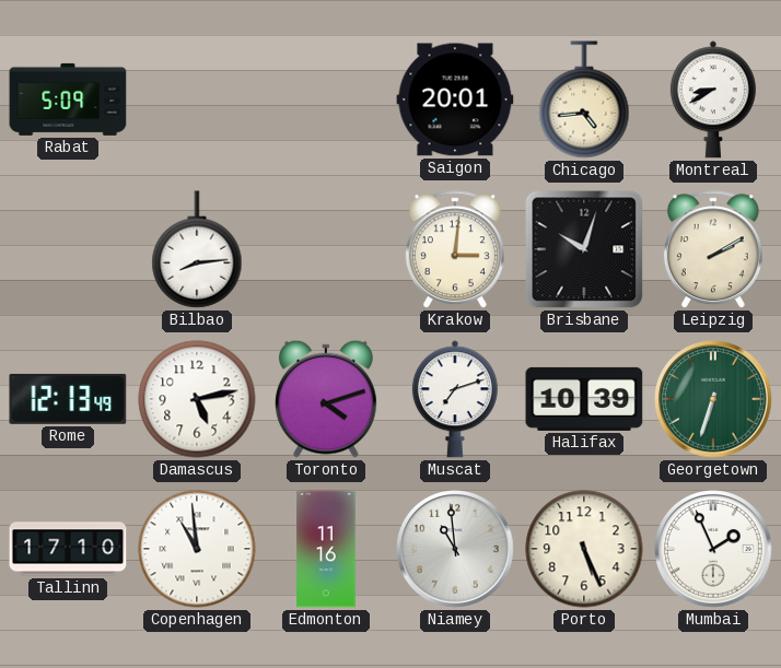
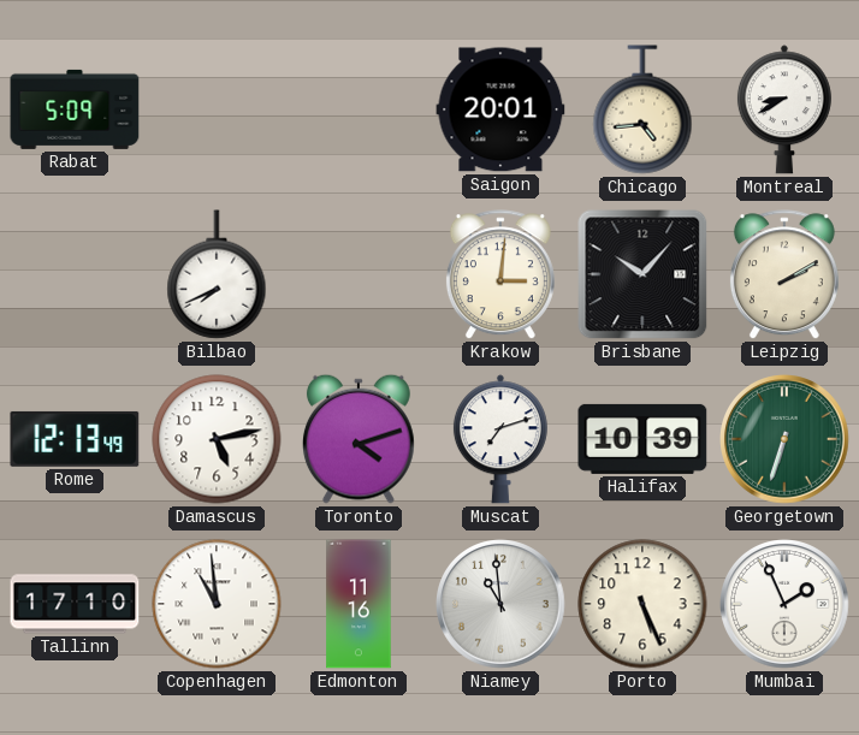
Bilbao: 8:14 -> 7:41
Brisbane: 10:03 -> 10:07
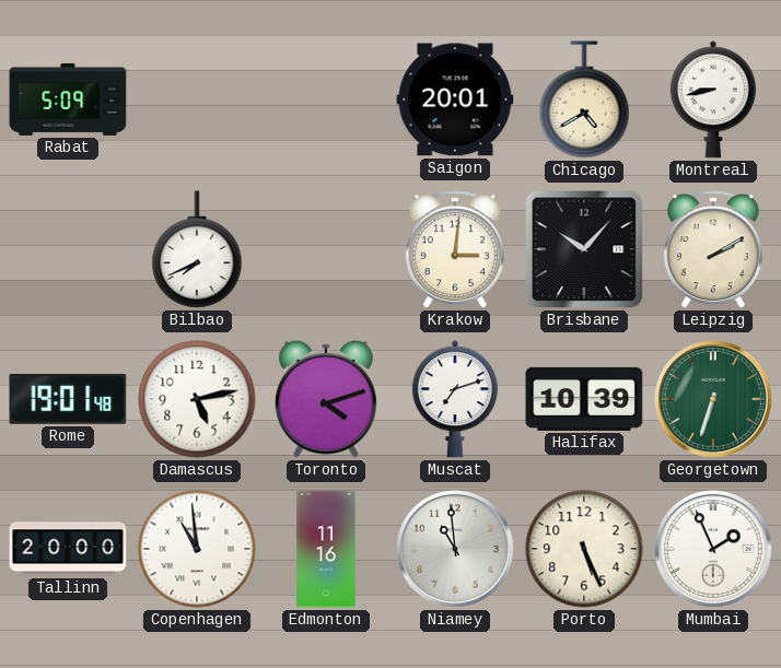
Chicago: 4:44 -> 4:40
Montreal: 8:40 -> 8:43
Rome: 12:13 -> 19:01
Tallinn: 17:10 -> 20:00
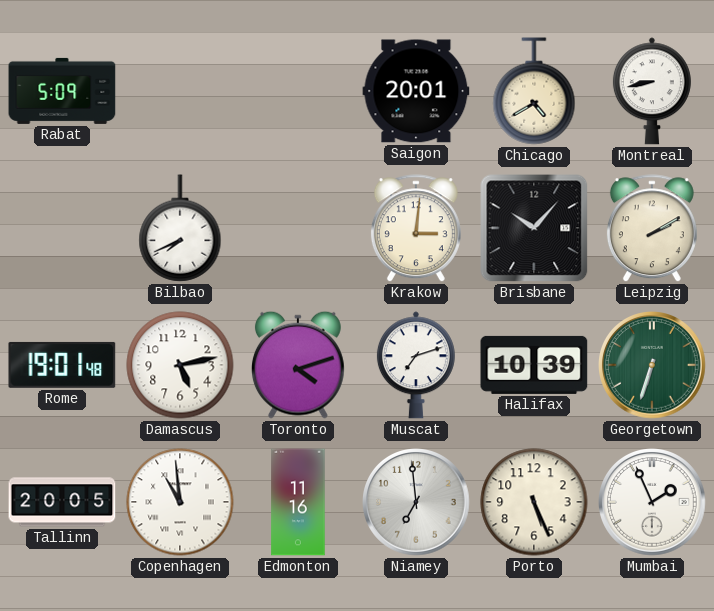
Tallinn: 20:00 -> 20:05
Niamey: 10:59 -> 6:59
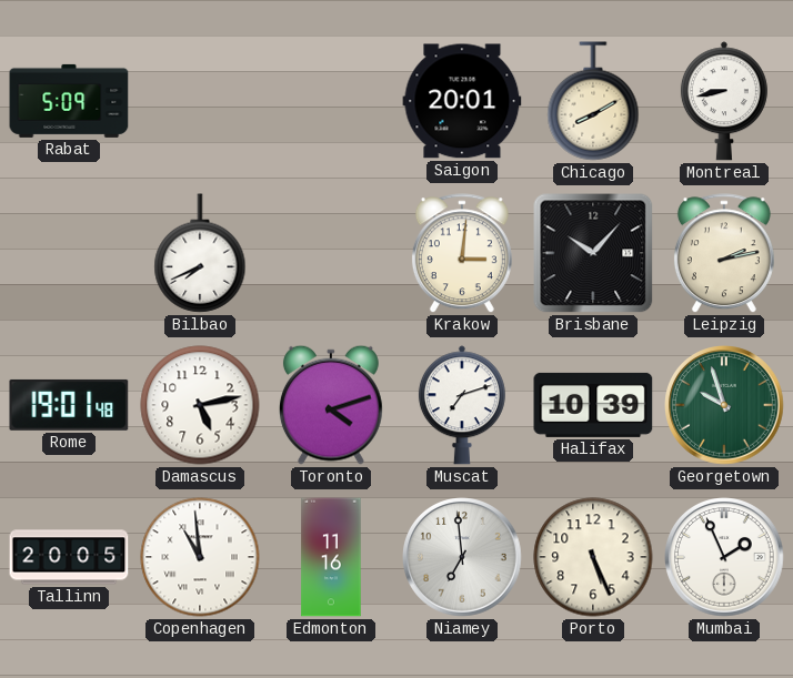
Chicago: 4:40 -> 8:10
Leipzig: 2:10 -> 2:13
Georgetown: 6:33 -> 9:57
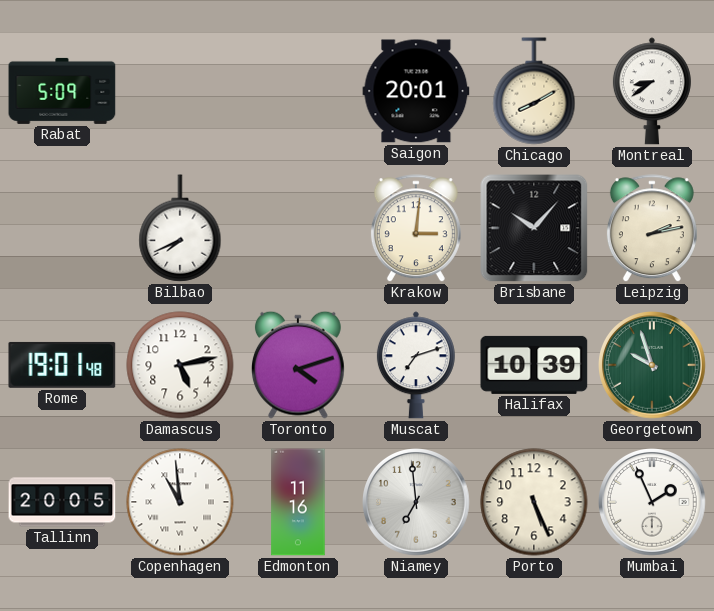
Montreal: 8:43 -> 8:39
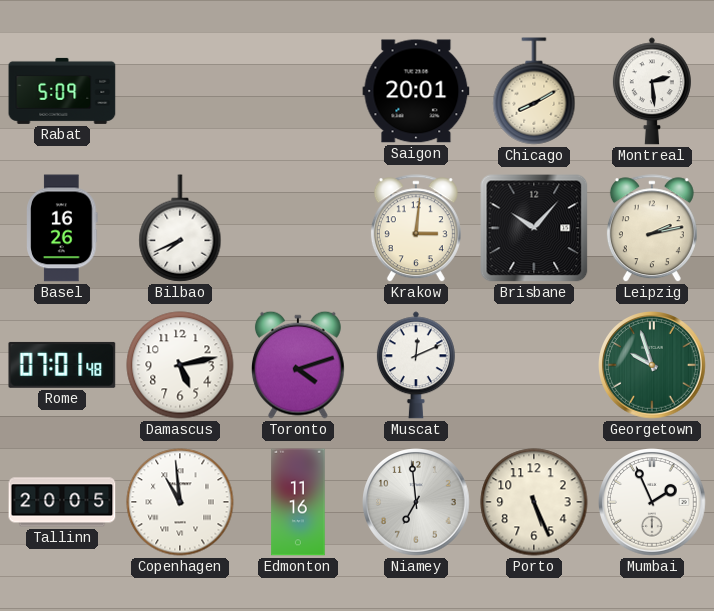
Montreal: 8:39 -> 2:29
Basel: none -> 16:26
Rome: 19:01 -> 07:01
Muscat: 7:12 -> 12:11
Halifax: 10:39 -> none
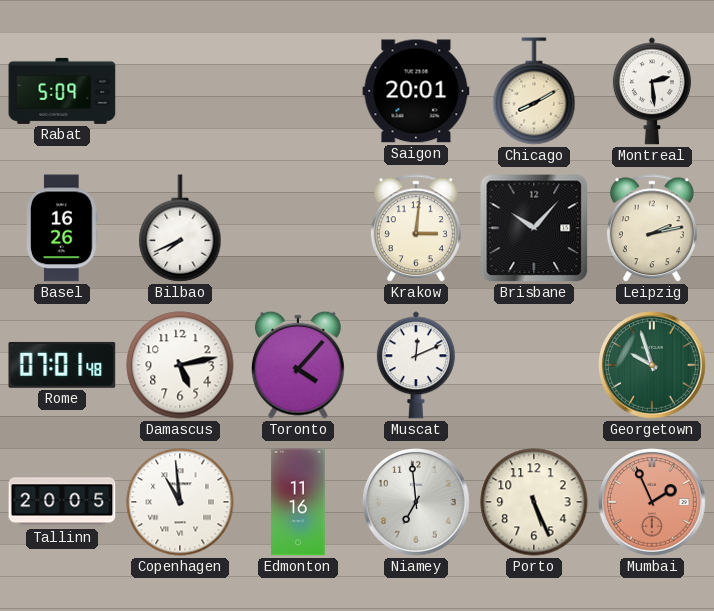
Toronto: 4:12 -> 4:07
Mumbai dial: white -> salmon
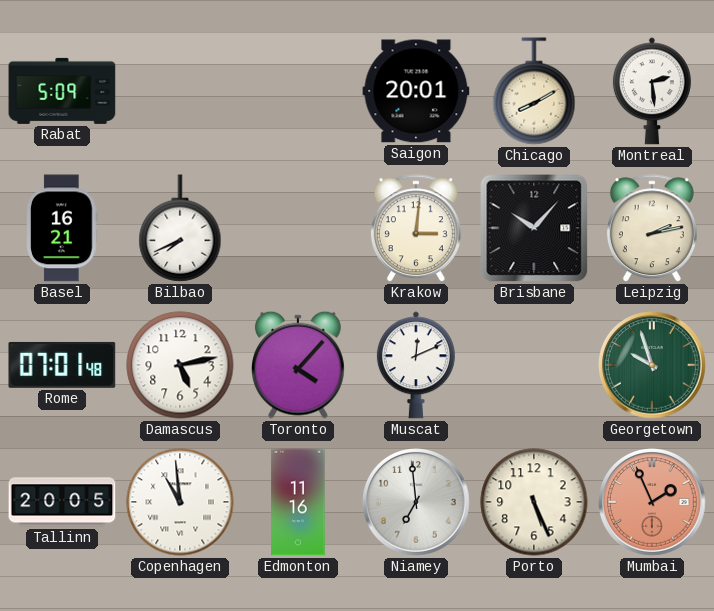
Basel: 16:26 -> 16:21
